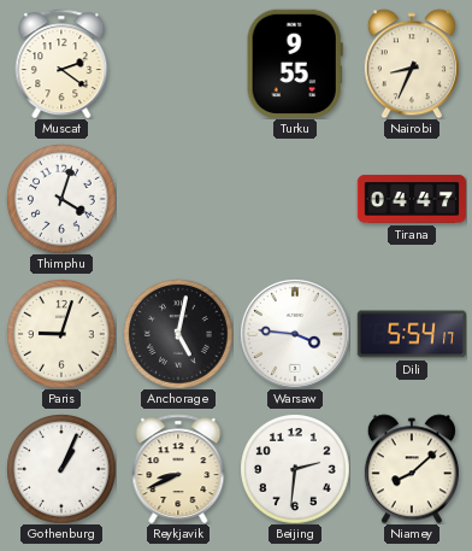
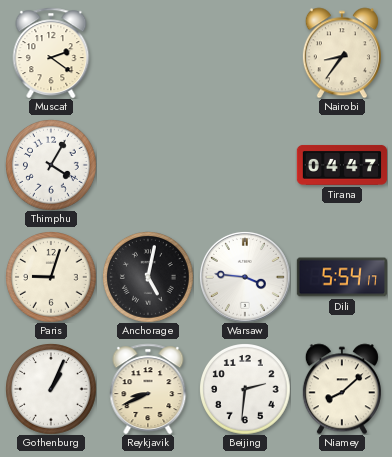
Turku: 9:55 -> none
Nairobi: 8:34 -> 8:36
Thimphu: 4:03 -> 4:05
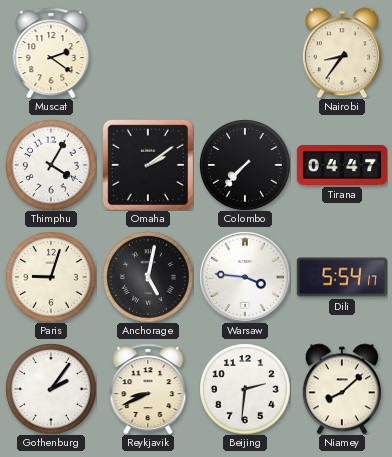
Omaha: none -> 2:09
Colombo: none -> 7:37
Gothenburg: 1:04 -> 2:06
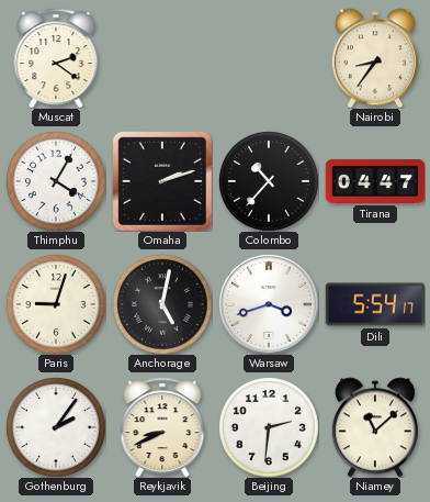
Omaha: 2:09 -> 2:12
Colombo: 7:37 -> 10:37
Warsaw: 3:46 -> 3:42
Niamey: 8:08 -> 11:08
